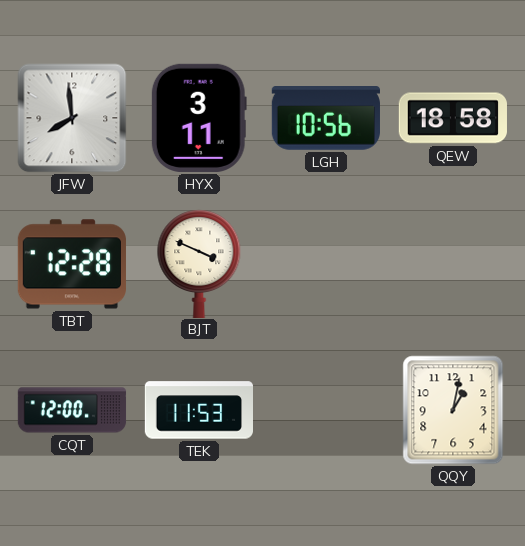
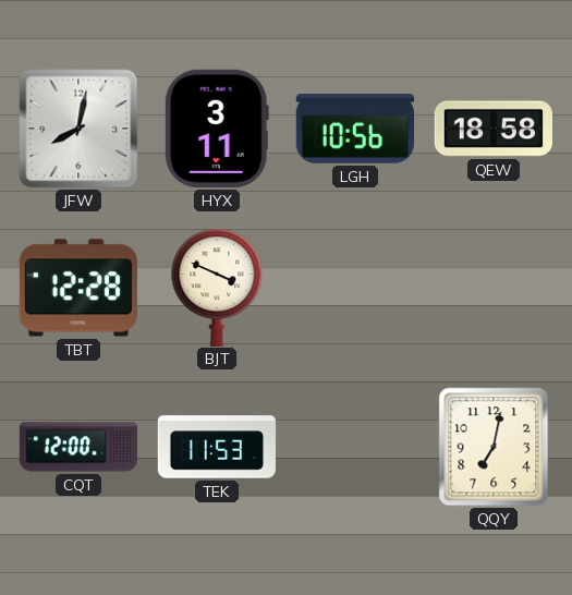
JFW: 7:59 -> 8:02
QQY: 1:02 -> 7:02
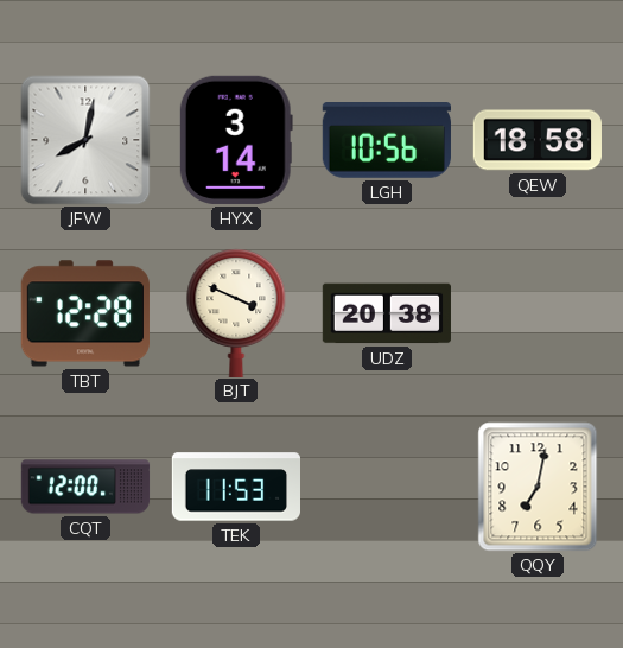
HYX: 3:11 -> 3:14
UDZ: none -> 20:38
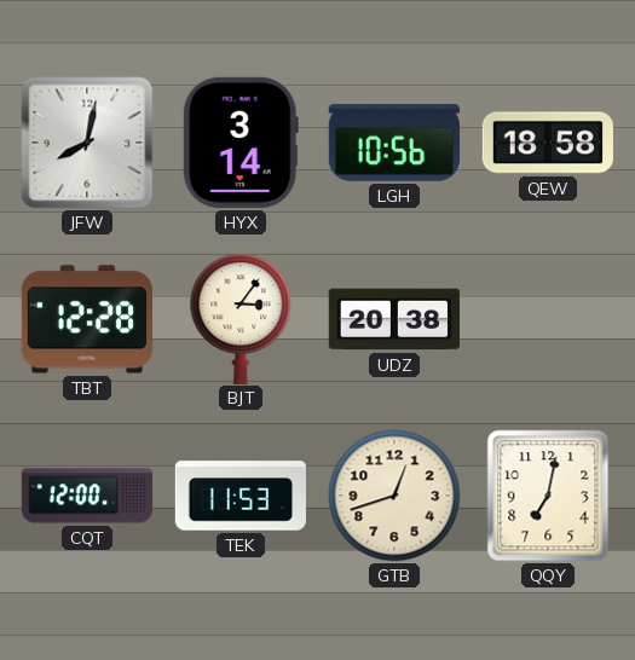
BJT: 3:49 -> 3:06
GTB: none -> 12:42
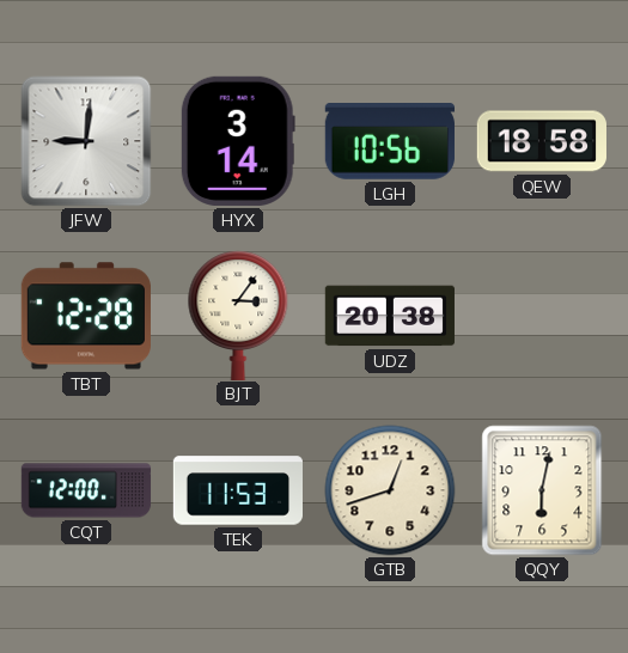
JFW: 8:02 -> 9:01
QQY: 7:02 -> 6:02
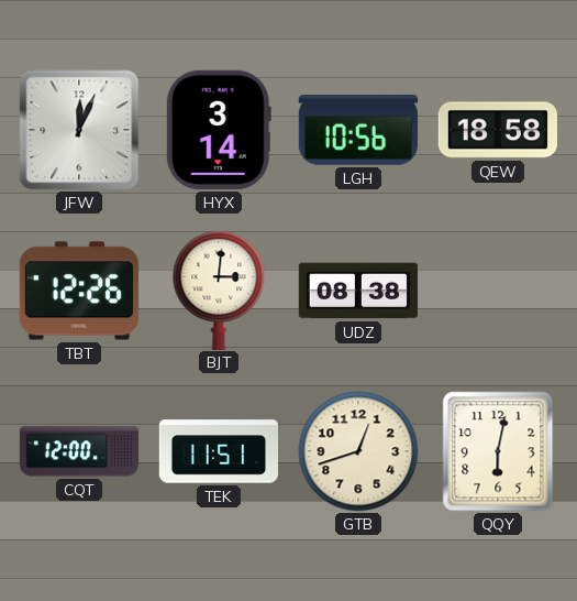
JFW: 9:01 -> 12:04
TBT: 12:28 -> 12:26
BJT: 3:06 -> 3:01
UDZ: 20:38 -> 08:38
TEK: 11:53 -> 11:51
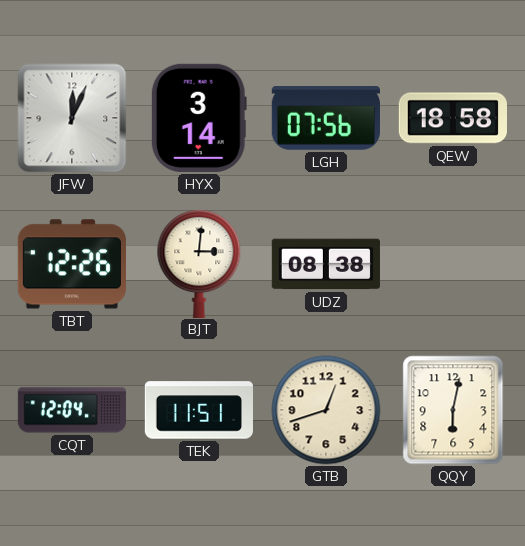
LGH: 10:56 -> 07:56
CQT: 12:00 -> 12:04
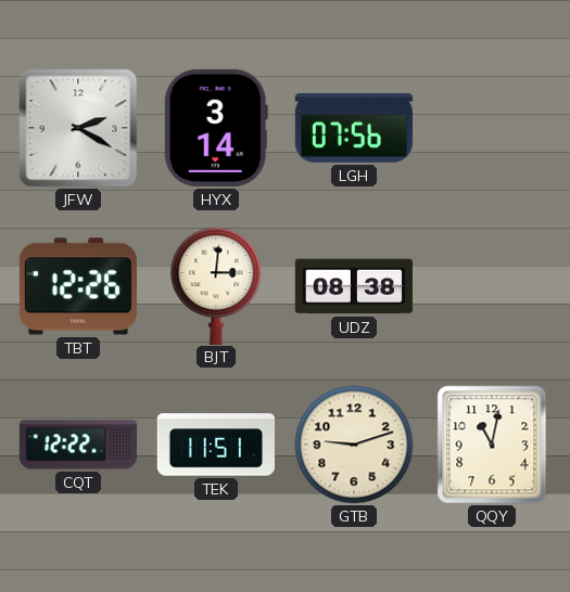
JFW: 12:04 -> 2:20
QEW: 18:58 -> none
CQT: 12:04 -> 12:22
GTB: 12:42 -> 9:12
QQY: 6:02 -> 11:02
